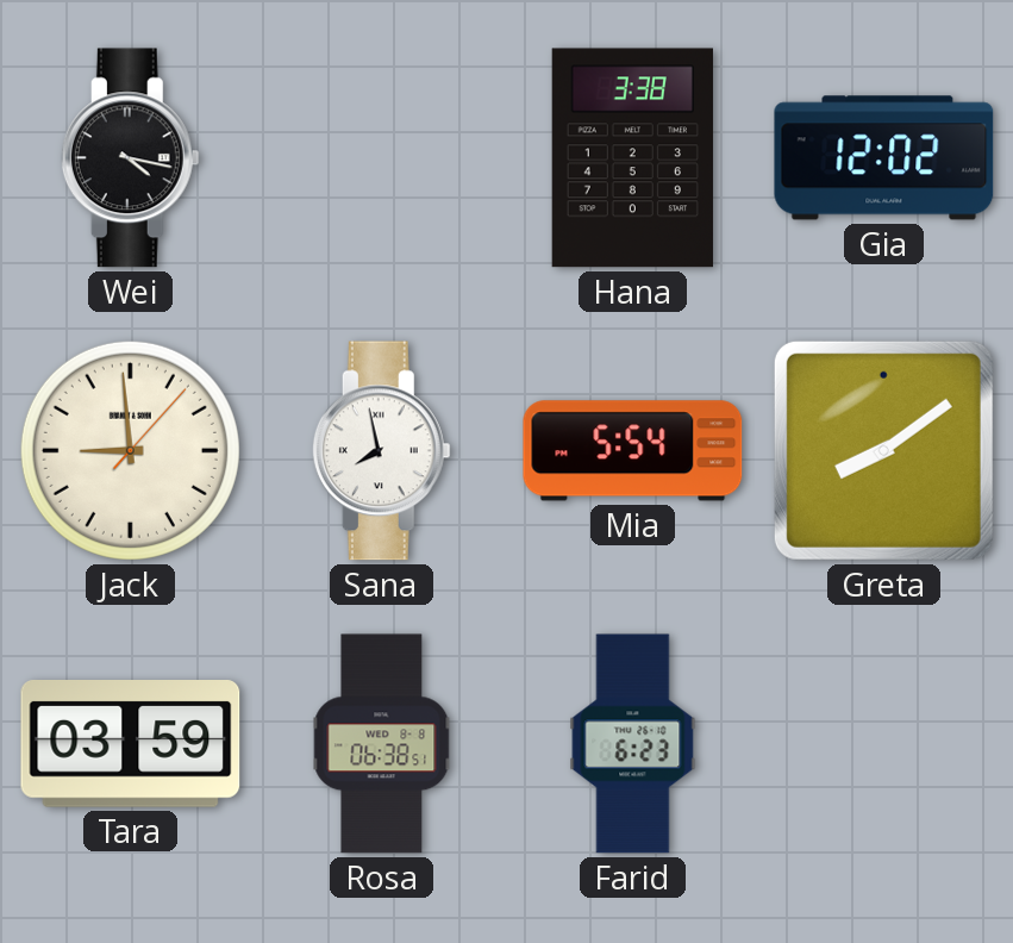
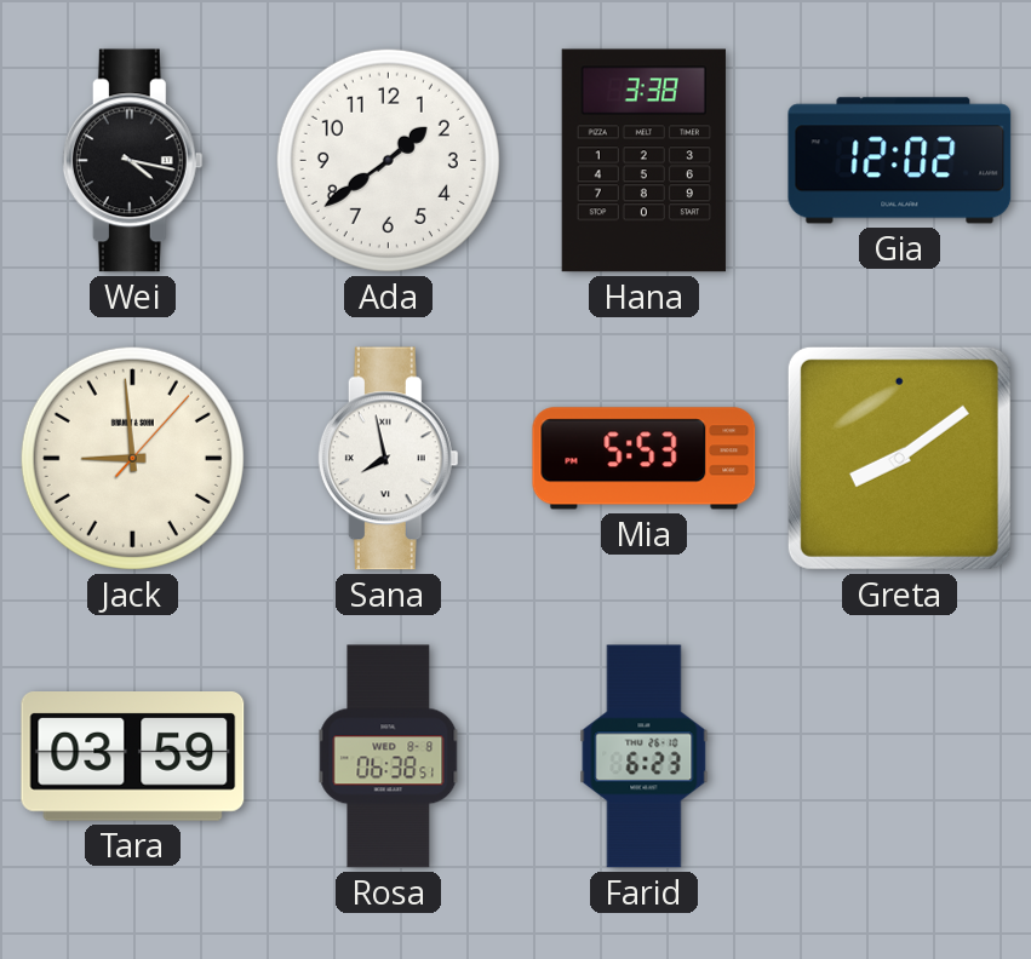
Ada: none -> 1:39
Mia: 5:54 -> 5:53
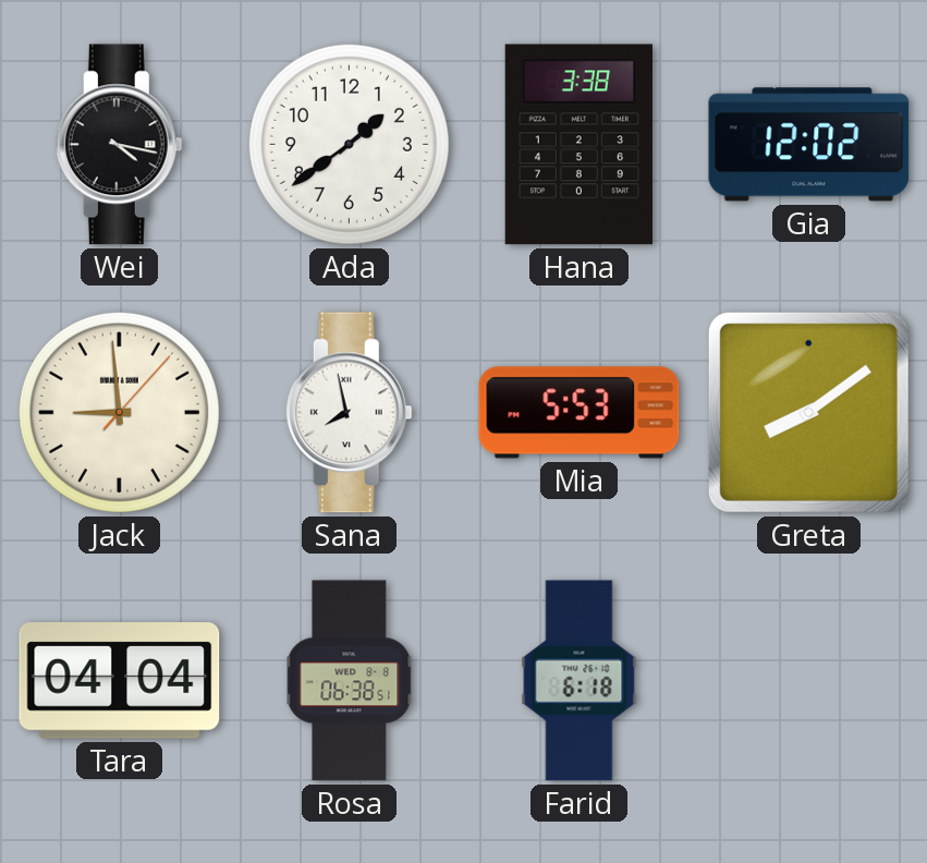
Tara: 03:59 -> 04:04
Farid: 6:23 -> 6:18
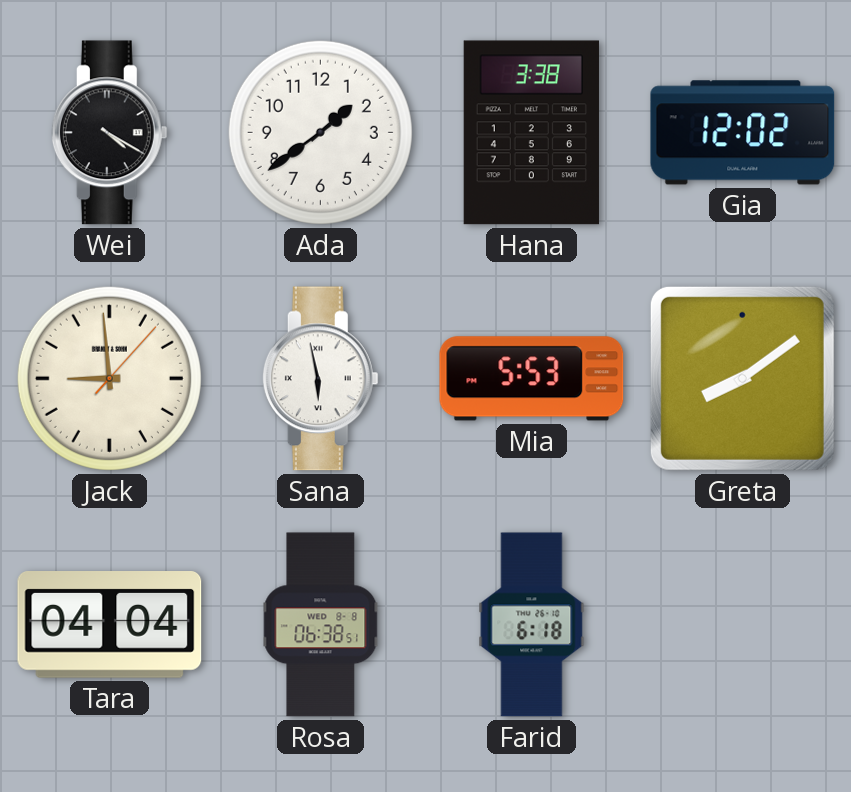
Wei: 4:17 -> 4:20
Sana: 7:58 -> 5:58
